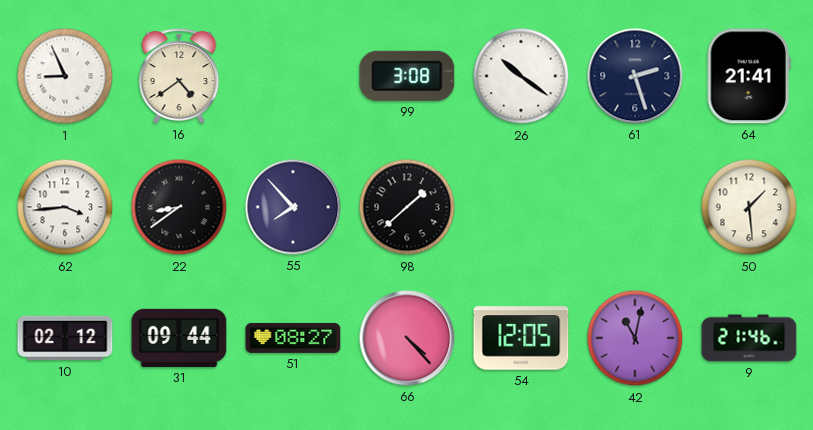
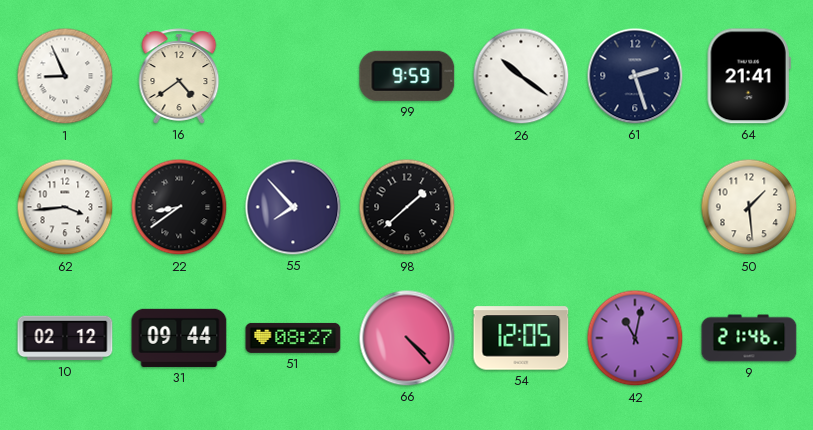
99: 3:08 -> 9:59
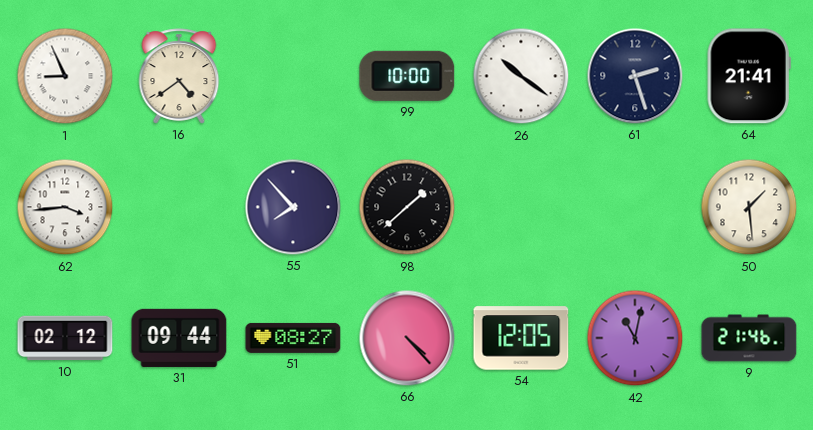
99: 9:59 -> 10:00
22: 8:39 -> none
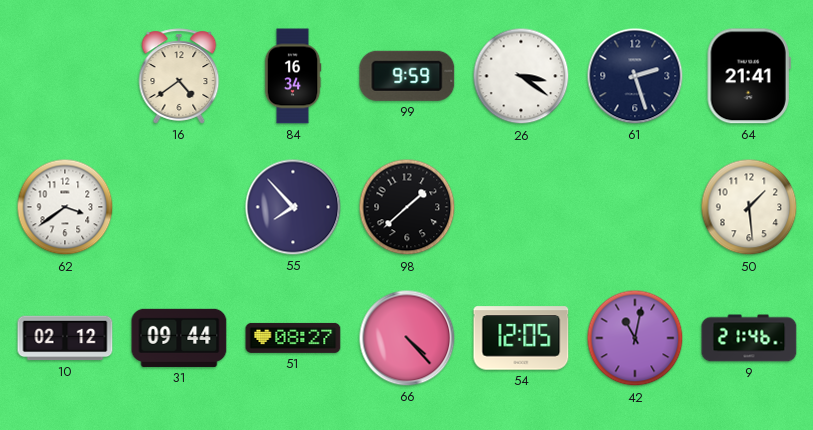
1: 8:56 -> none
84: none -> 16:34
99: 10:00 -> 9:59
26: 10:21 -> 3:21
62: 3:44 -> 3:39
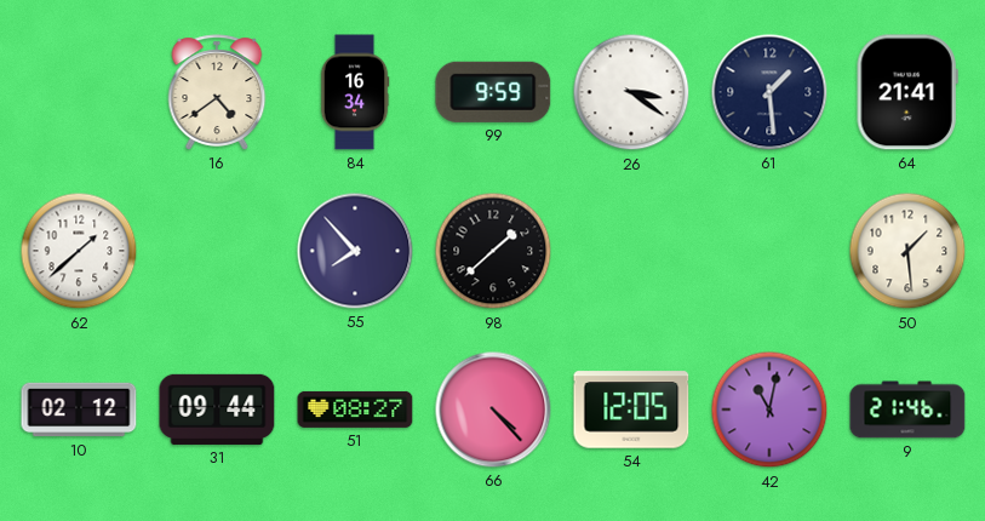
61: 2:27 -> 1:29
62: 3:39 -> 1:38
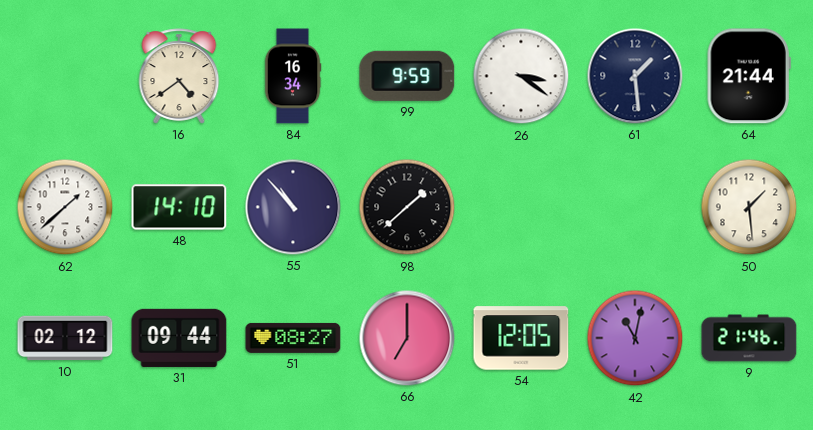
64: 21:41 -> 21:44
48: none -> 14:10
55: 7:53 -> 10:53
66: 4:23 -> 7:00
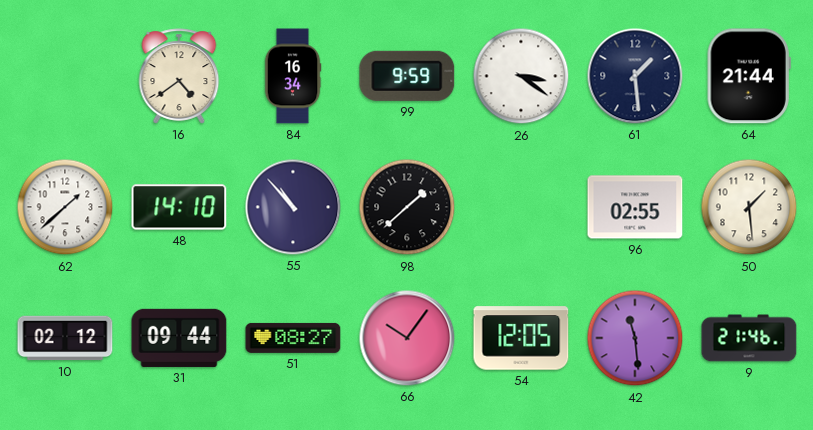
96: none -> 02:55
66: 7:00 -> 10:06
42: 11:02 -> 11:29
